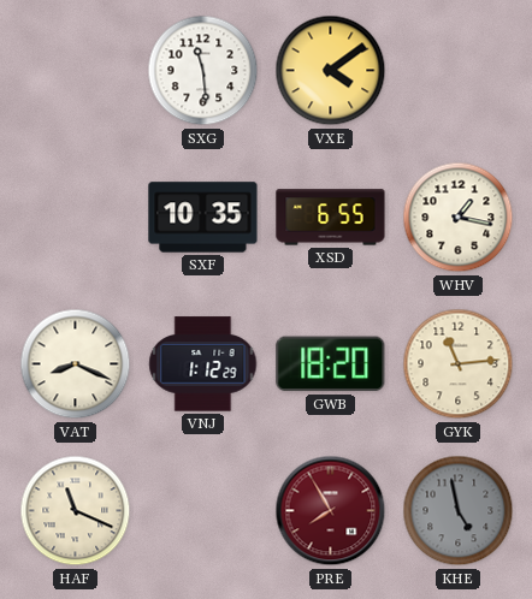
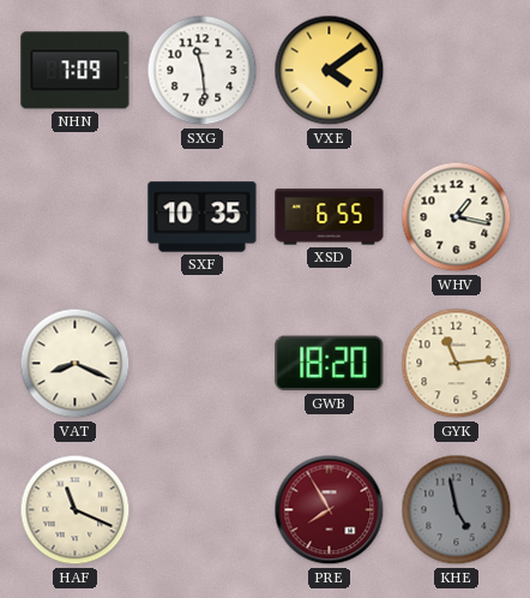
NHN: none -> 7:09
VNJ: 1:12 -> none
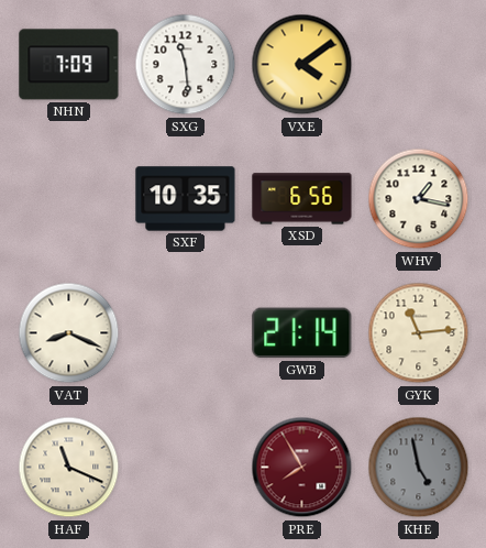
XSD: 6:55 -> 6:56
GWB: 18:20 -> 21:14
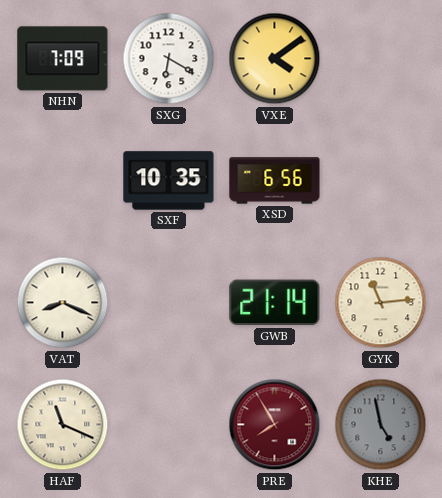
SXG: 11:29 -> 6:20
WHV: 1:17 -> none
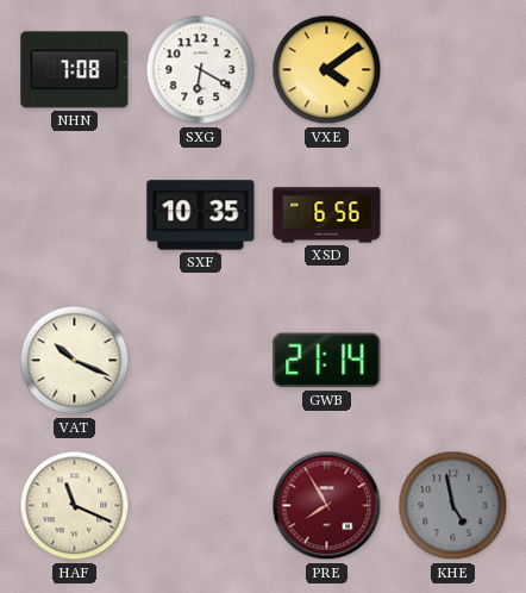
NHN: 7:09 -> 7:08
VAT: 8:19 -> 10:19
GYK: 11:14 -> none
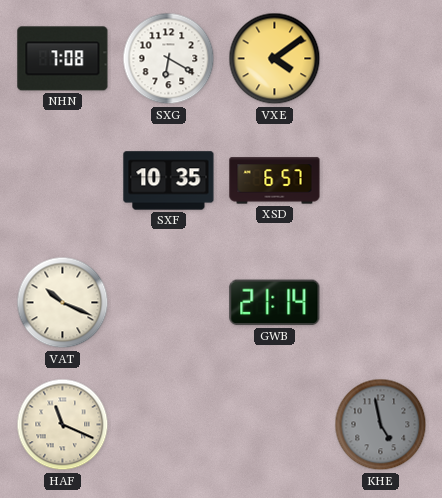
XSD: 6:56 -> 6:57
PRE: 7:55 -> none
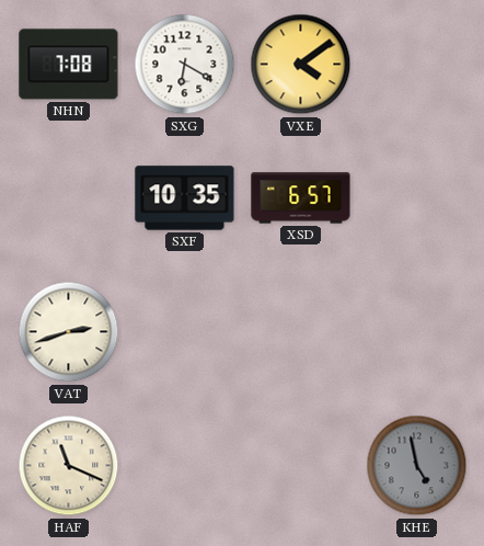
VAT: 10:19 -> 2:42
GWB: 21:14 -> none
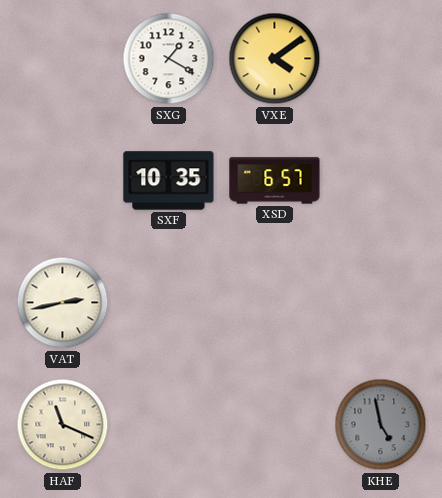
NHN: 7:08 -> none
SXG: 6:20 -> 1:20
VAT: 2:42 -> 2:43
